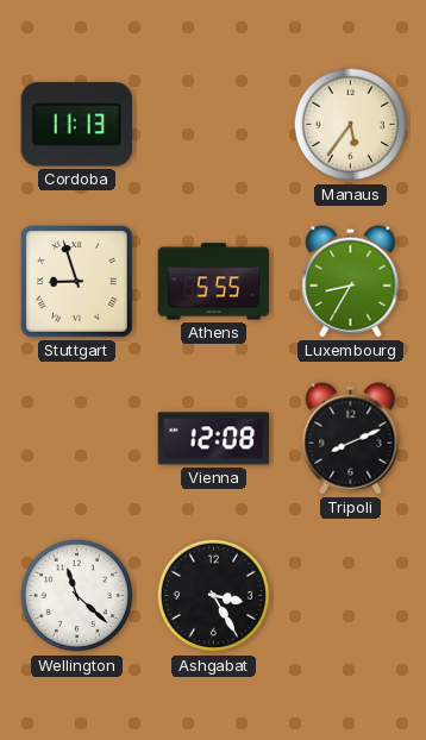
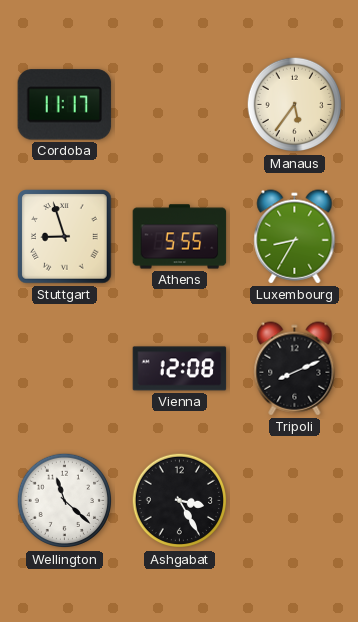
Cordoba: 11:13 -> 11:17
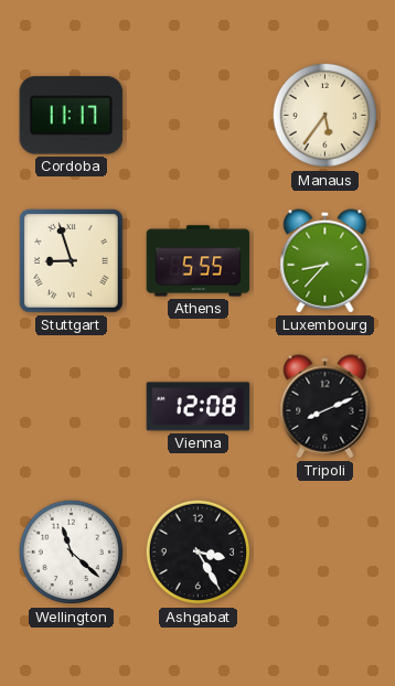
Luxembourg: 8:35 -> 8:37
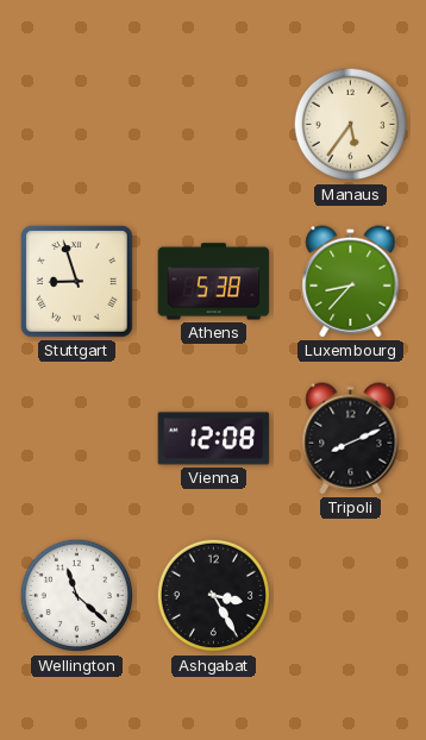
Cordoba: 11:17 -> none
Athens: 5:55 -> 5:38
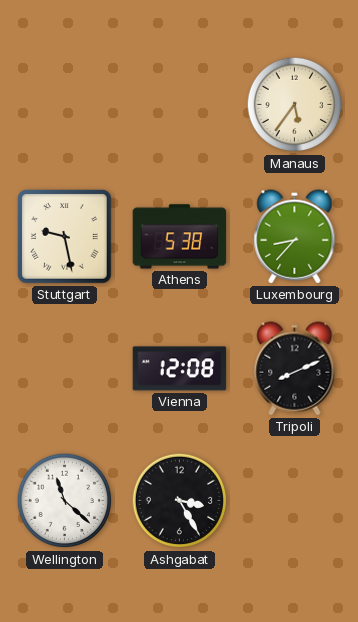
Stuttgart: 8:57 -> 9:28
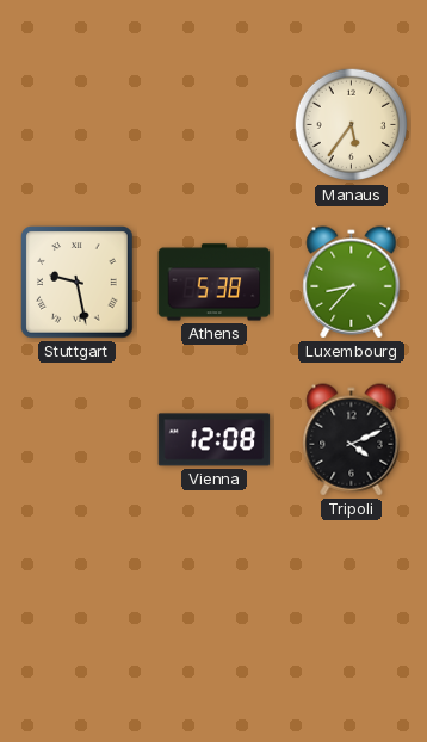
Tripoli: 8:11 -> 4:11
Wellington: 11:22 -> none
Ashgabat: 3:25 -> none
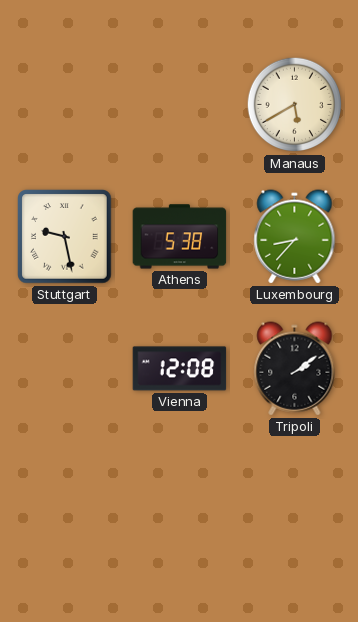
Manaus: 5:36 -> 5:40
Tripoli: 4:11 -> 2:09
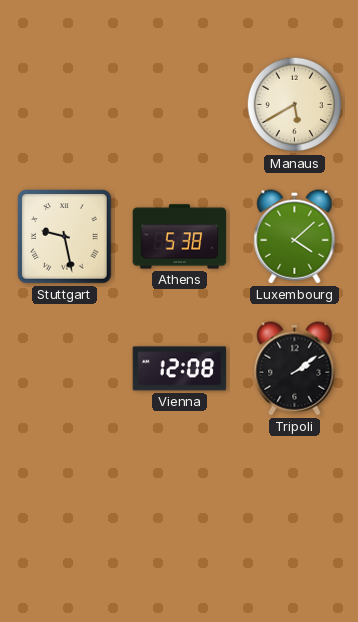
Luxembourg: 8:37 -> 4:08
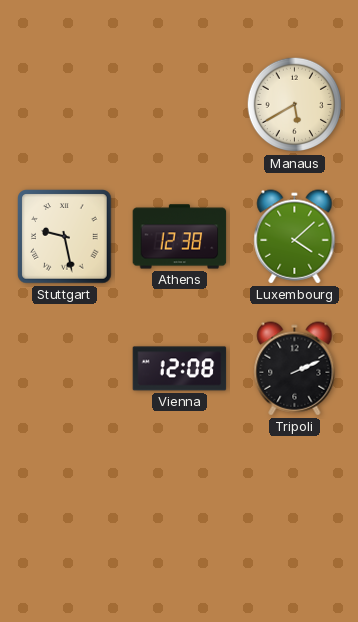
Athens: 5:38 -> 12:38
Tripoli: 2:09 -> 2:11
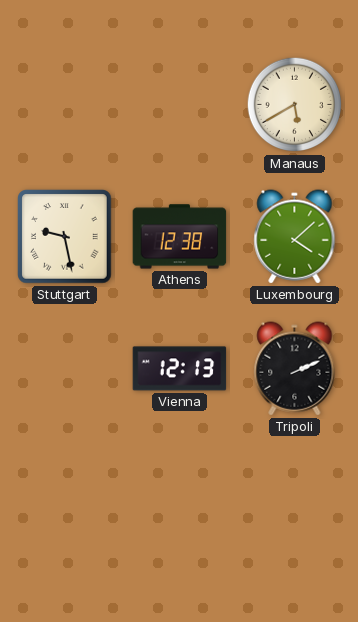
Vienna: 12:08 -> 12:13
